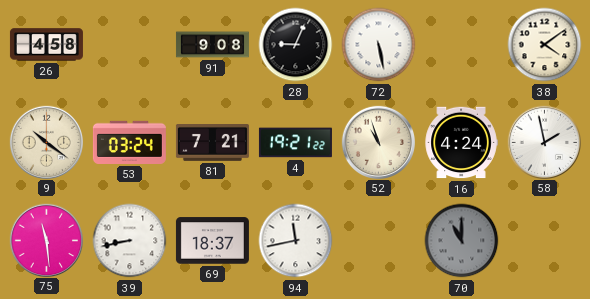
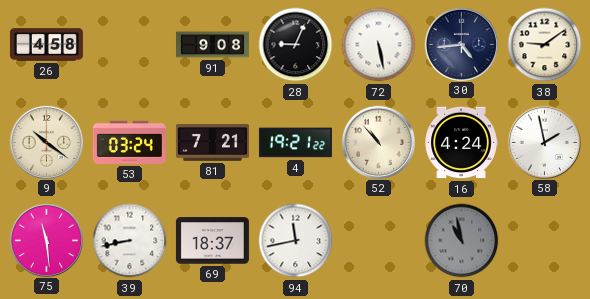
30: none -> 4:44
38: 4:09 -> 9:09
52: 10:57 -> 10:53
70: 11:00 -> 10:58
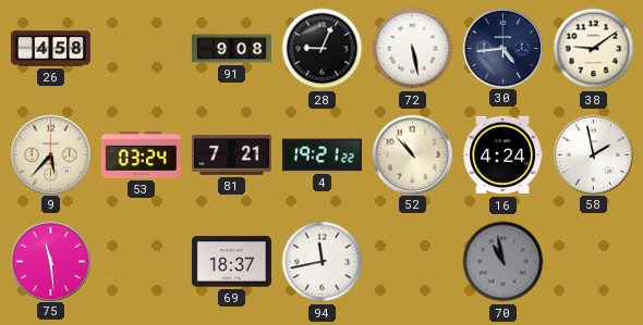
9: 10:21 -> 5:37
39: 8:43 -> none
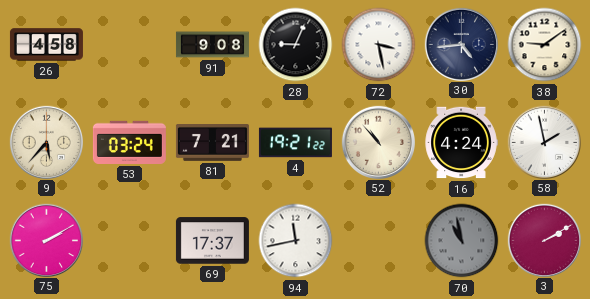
72: 5:28 -> 3:28
75: 11:29 -> 2:10
69: 18:37 -> 17:37
3: none -> 2:10
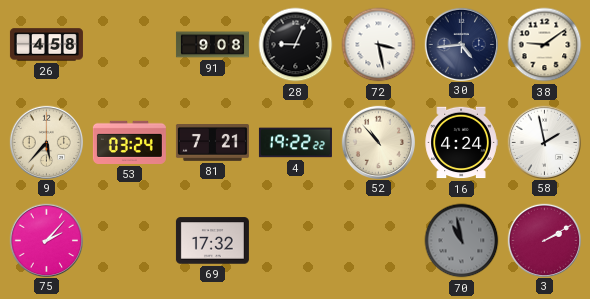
4: 19:21 -> 19:22
75: 2:10 -> 2:07
69: 17:37 -> 17:32
94: 11:43 -> none
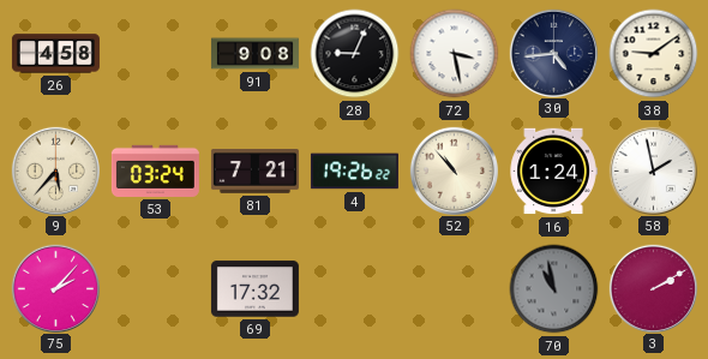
4: 19:22 -> 19:26
16: 4:24 -> 1:24
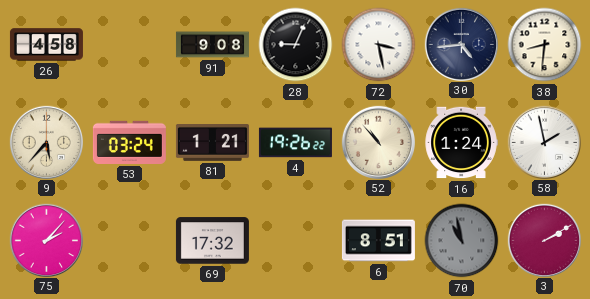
38: 9:09 -> 8:31
81: 7:21 -> 1:21
6: none -> 8:51
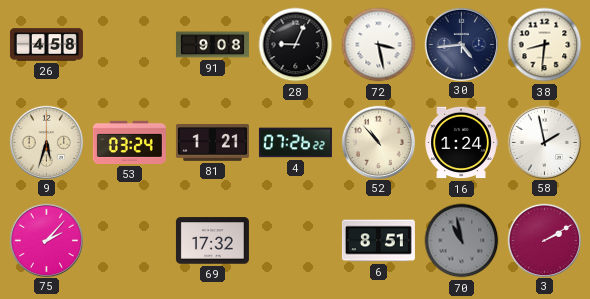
9: 5:37 -> 5:33
4: 19:26 -> 07:26
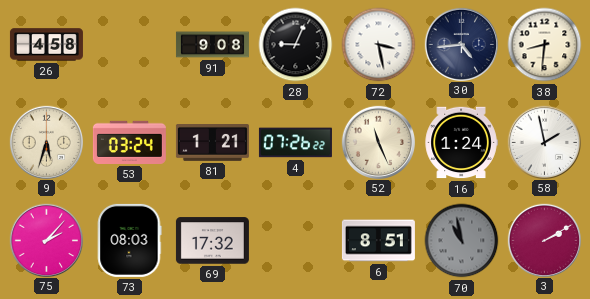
52: 10:53 -> 11:26
73: none -> 08:03
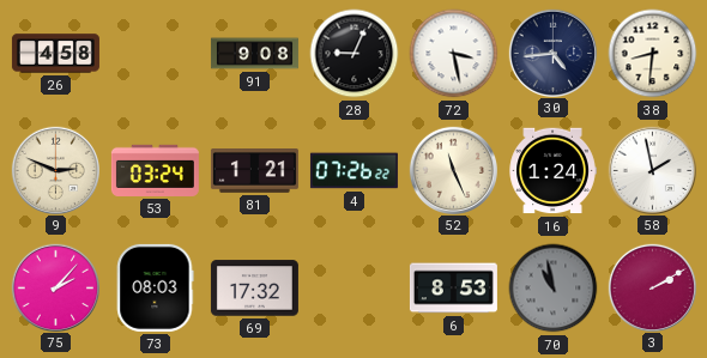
9: 5:33 -> 2:49
6: 8:51 -> 8:53
